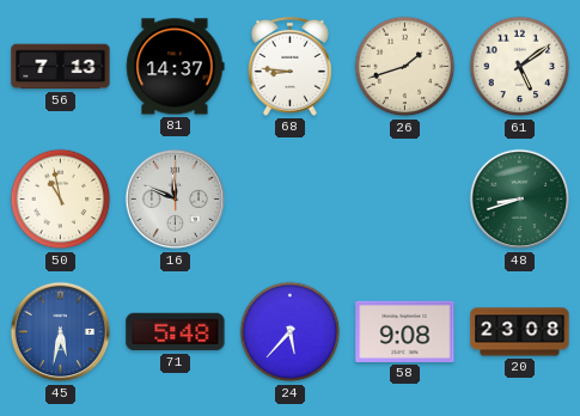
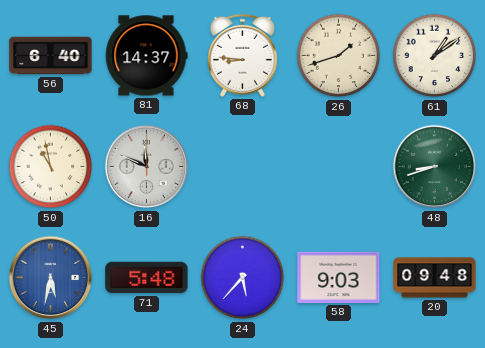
56: 7:13 -> 6:40
61: 5:09 -> 1:09
58: 9:08 -> 9:03
20: 23:08 -> 09:48
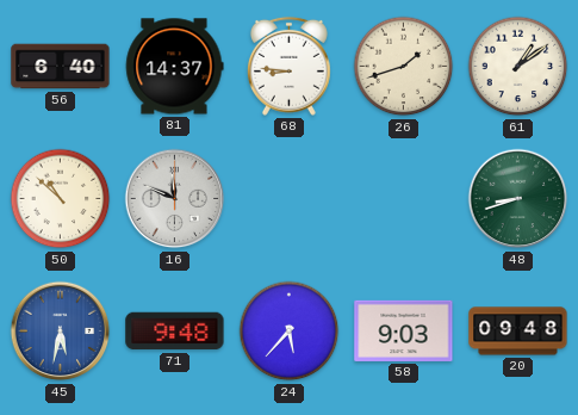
50: 10:58 -> 10:52
71: 5:48 -> 9:48
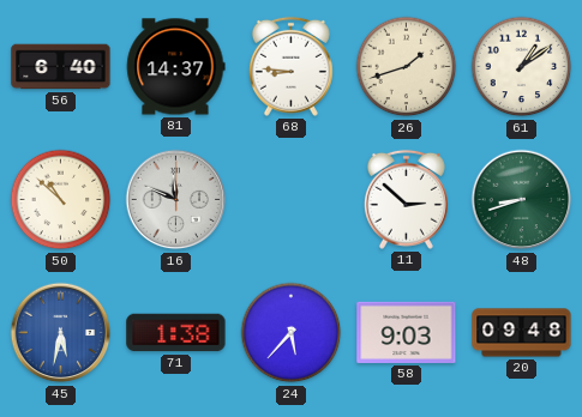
11: none -> 2:52
71: 9:48 -> 1:38
